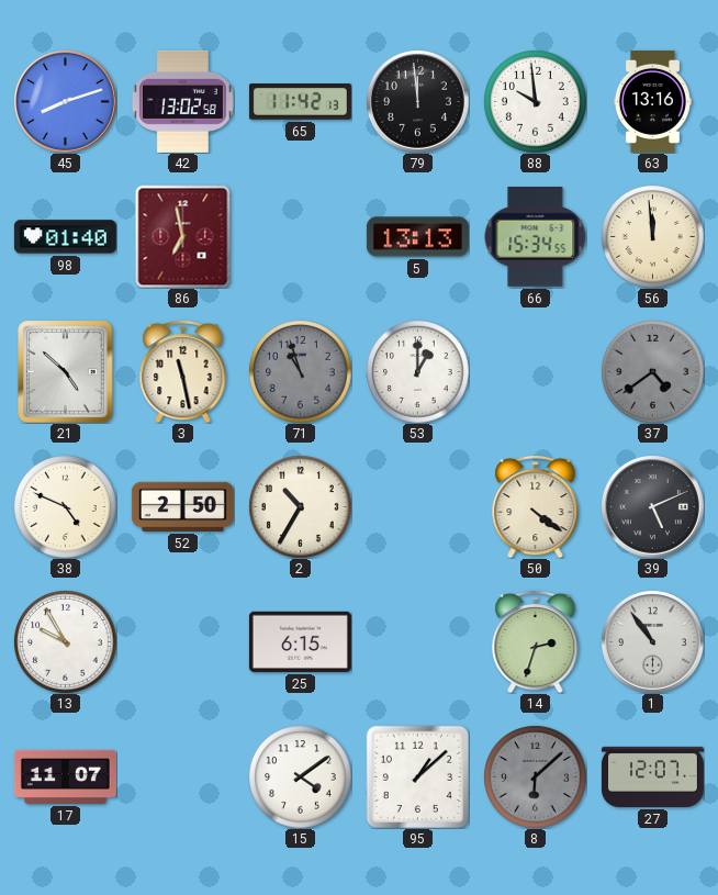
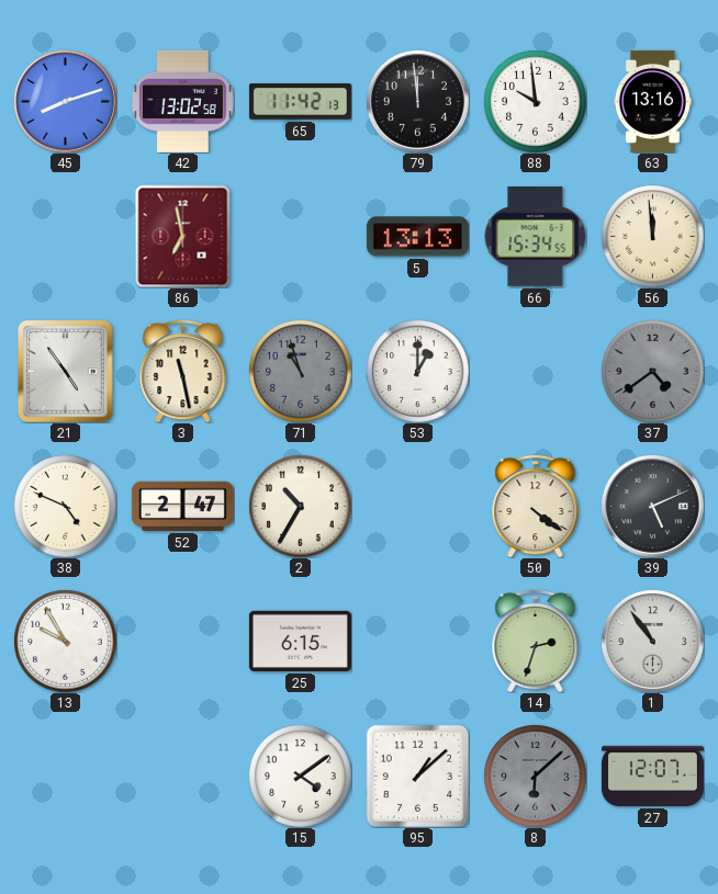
98: 01:40 -> none
21: 4:52 -> 4:54
52: 2:50 -> 2:47
17: 11:07 -> none
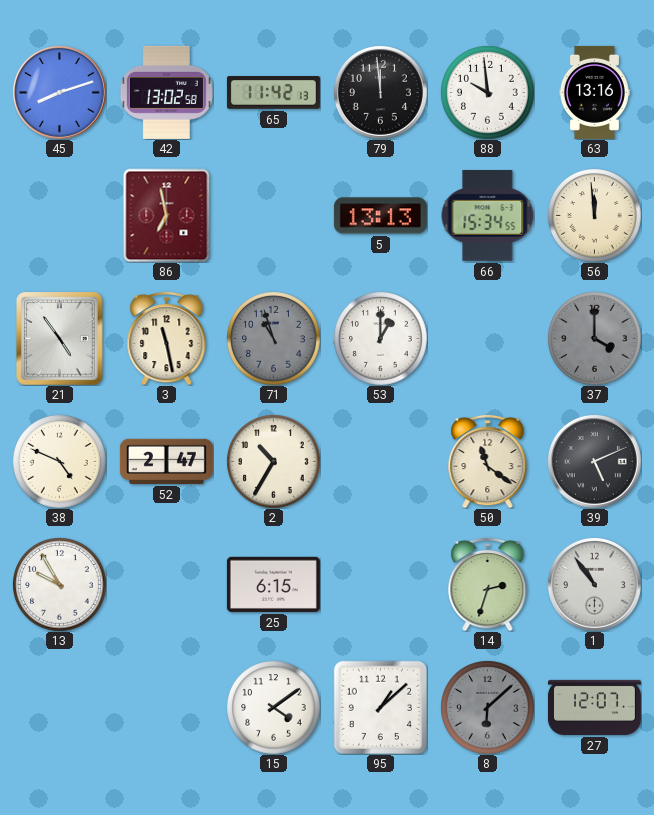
37: 4:39 -> 4:00
50: 4:21 -> 11:21
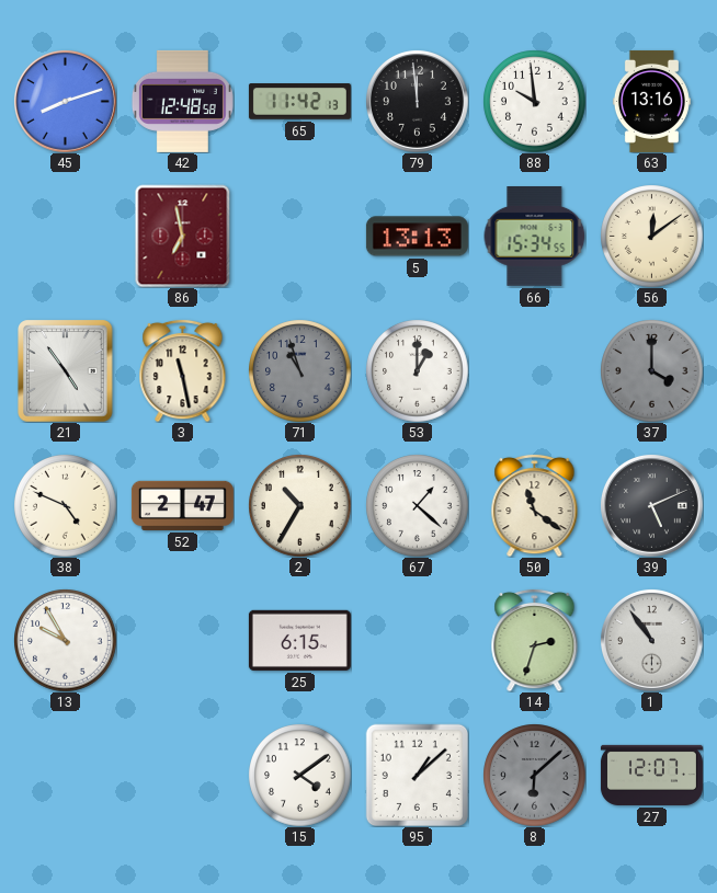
42: 13:02 -> 12:48
56: 11:59 -> 12:09
67: none -> 1:22
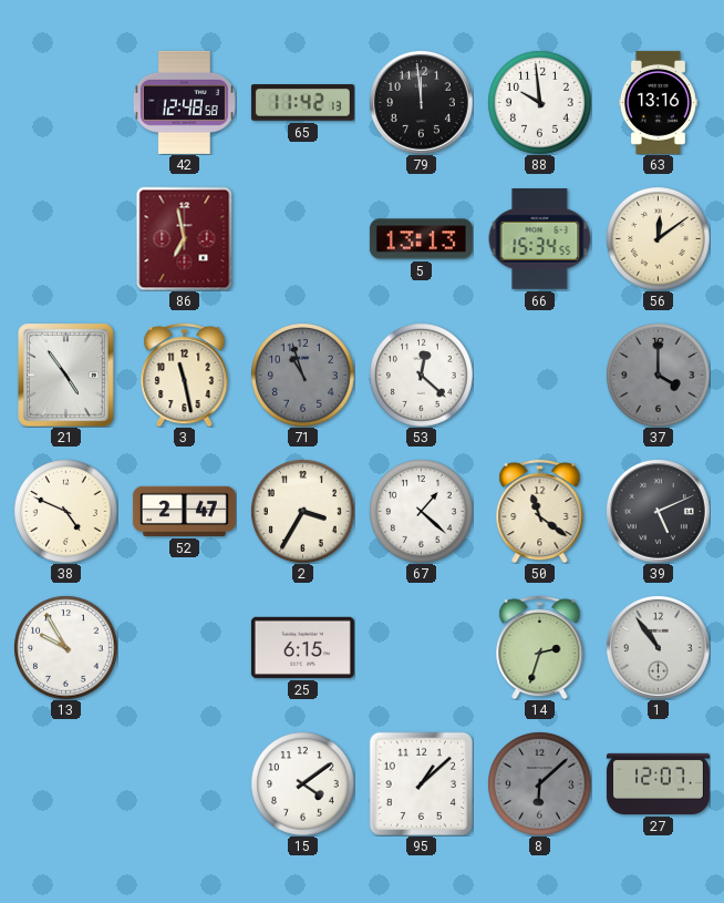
45: 8:12 -> none
53: 1:00 -> 12:22
2: 10:35 -> 3:35
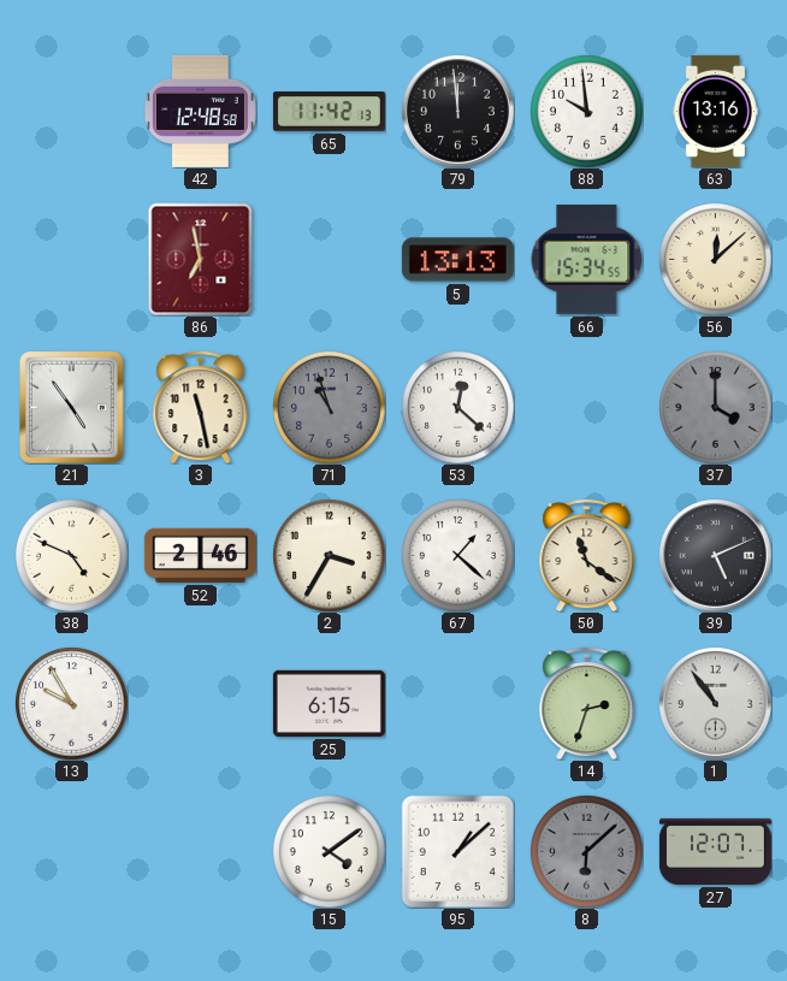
56: 12:09 -> 12:08
52: 2:47 -> 2:46
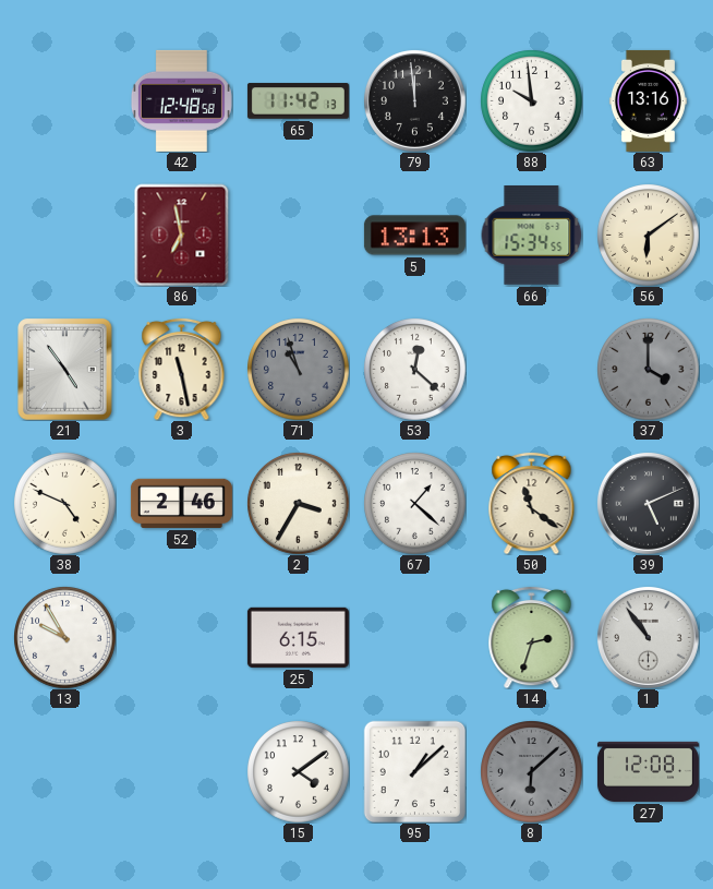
56: 12:08 -> 6:09
27: 12:07 -> 12:08
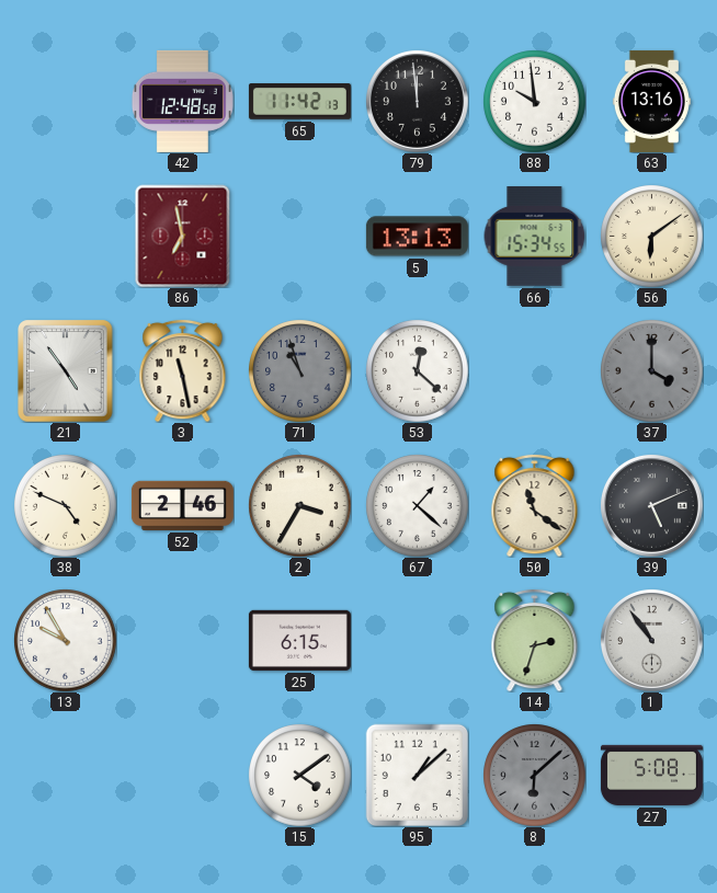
27: 12:08 -> 5:08
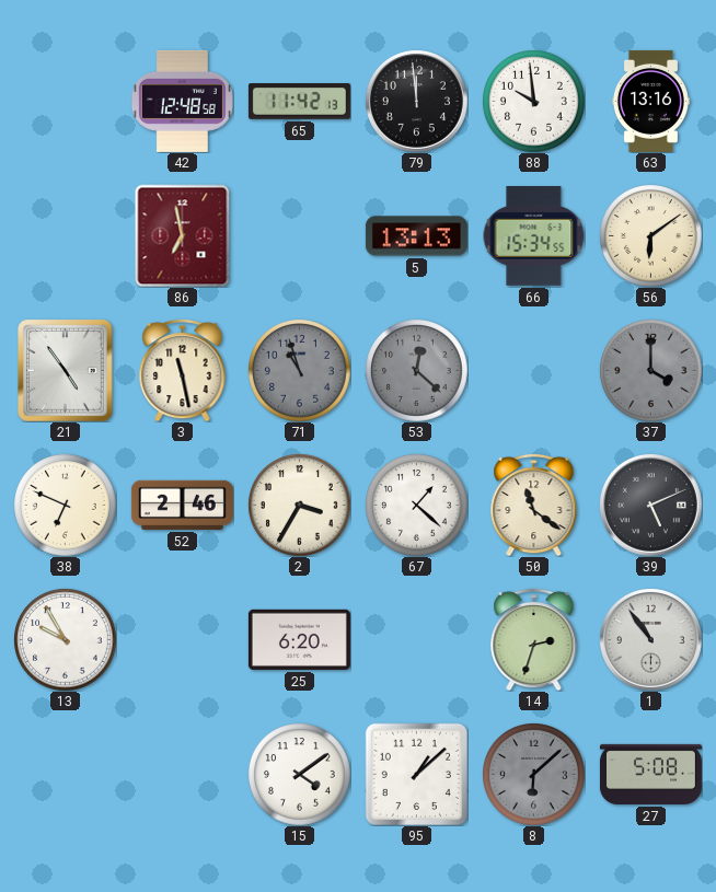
53 dial: white -> grey
38: 4:49 -> 6:49
25: 6:15 -> 6:20
